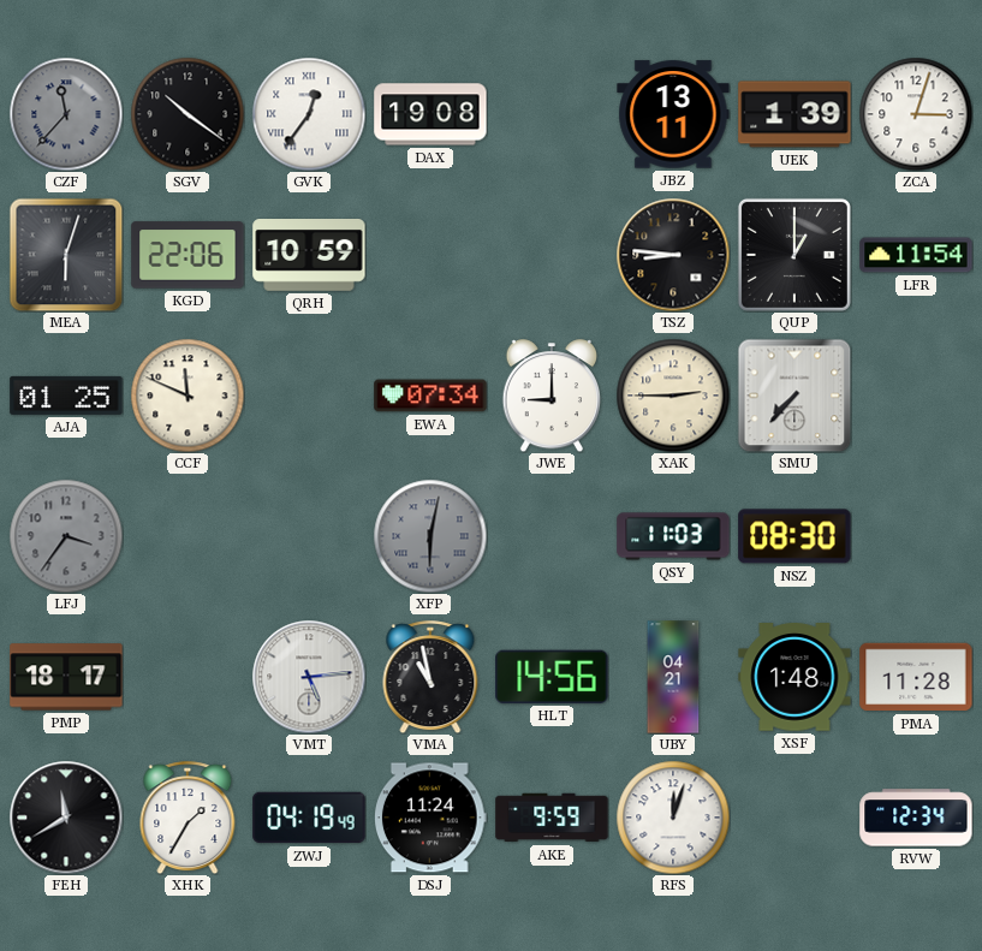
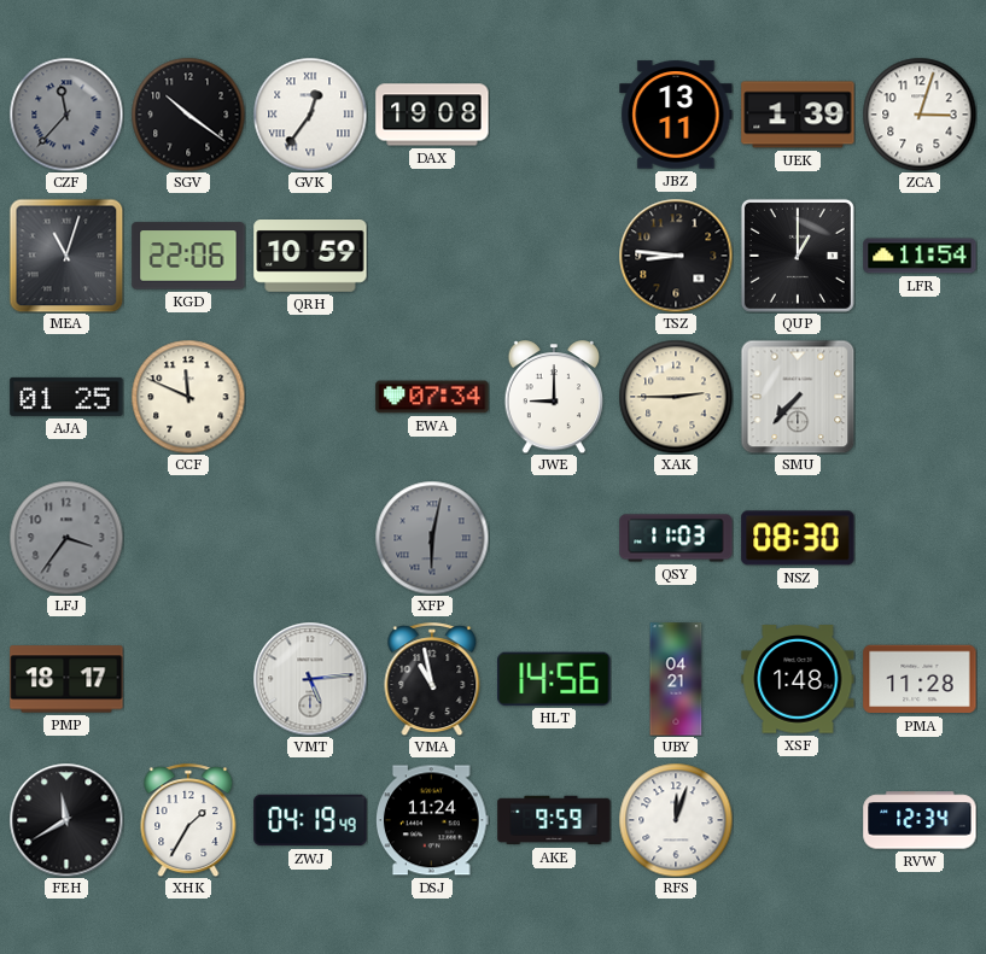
MEA: 6:03 -> 11:03
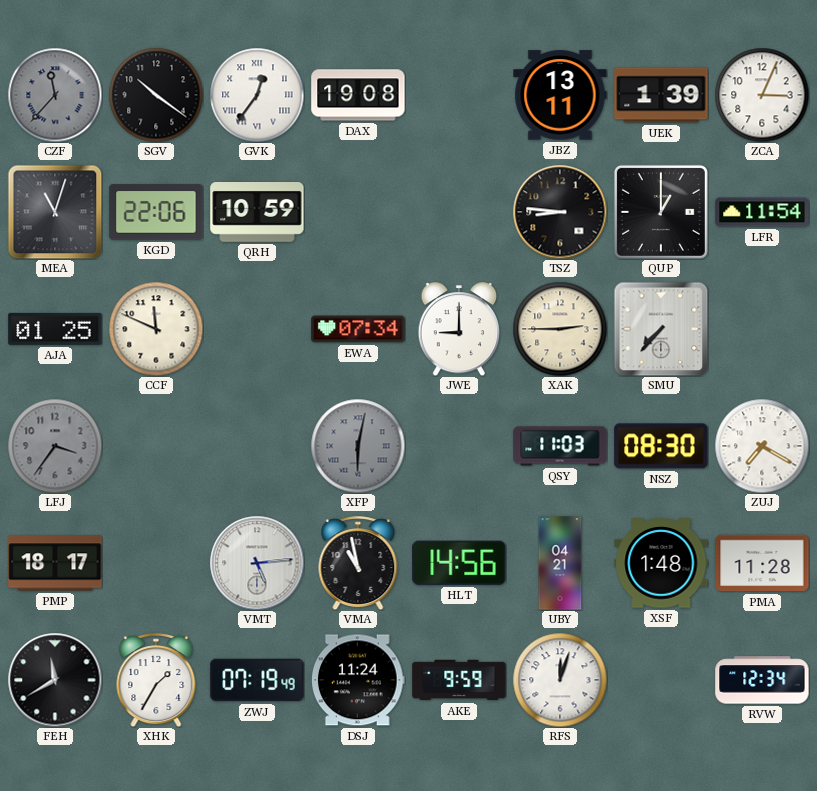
ZCA: 3:03 -> 3:04
ZUJ: none -> 7:20
ZWJ: 04:19 -> 07:19
